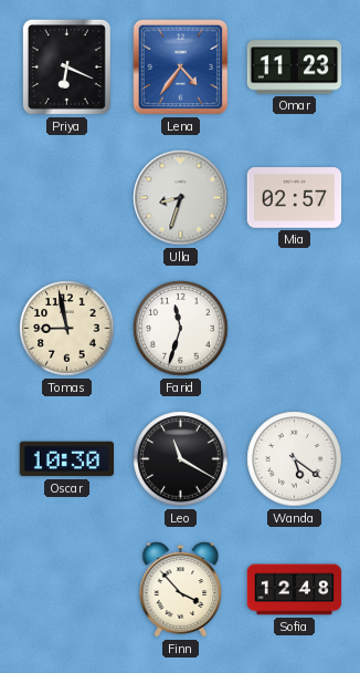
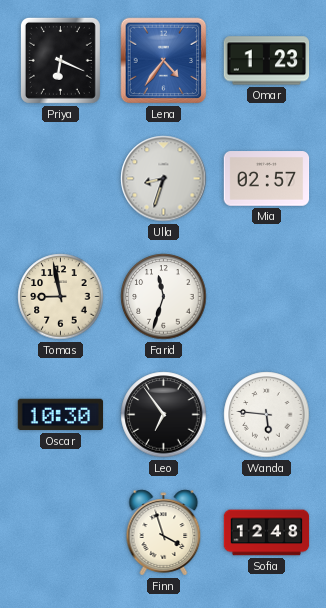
Omar: 11:23 -> 1:23
Leo: 11:20 -> 6:54
Wanda: 5:21 -> 5:46
Finn: 3:53 -> 3:57
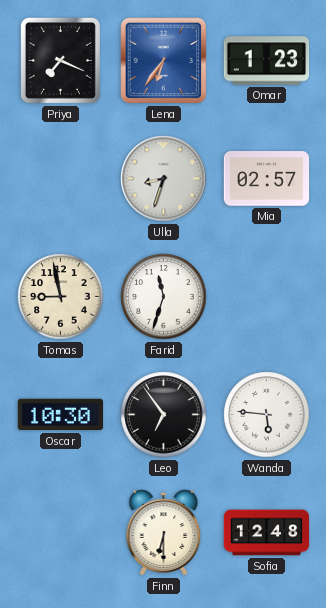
Priya: 6:19 -> 7:19
Lena: 4:36 -> 6:36
Finn: 3:57 -> 6:30
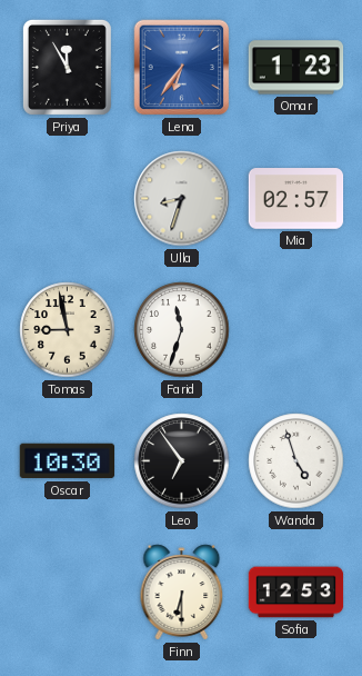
Priya: 7:19 -> 11:55
Wanda: 5:46 -> 4:57
Sofia: 12:48 -> 12:53
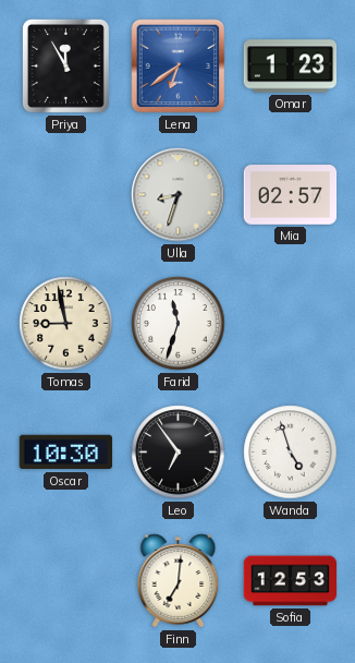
Lena: 6:36 -> 6:39
Finn: 6:30 -> 7:01
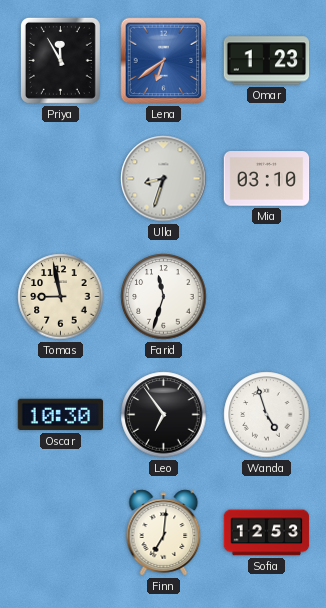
Mia: 02:57 -> 03:10
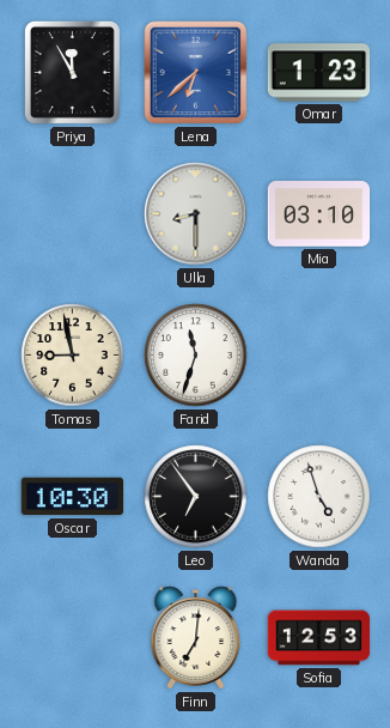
Lena: 6:39 -> 6:38
Ulla: 8:33 -> 8:30
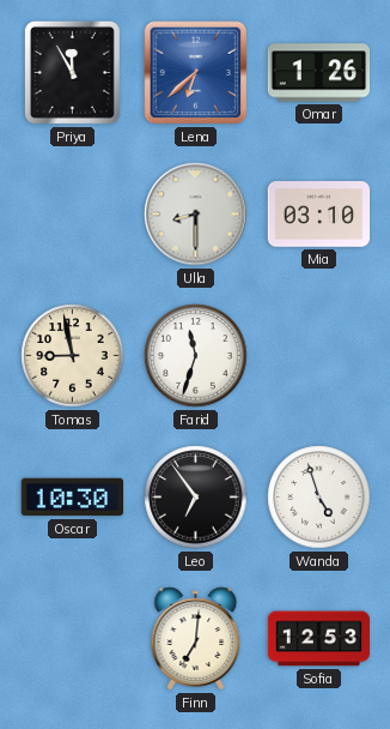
Omar: 1:23 -> 1:26
